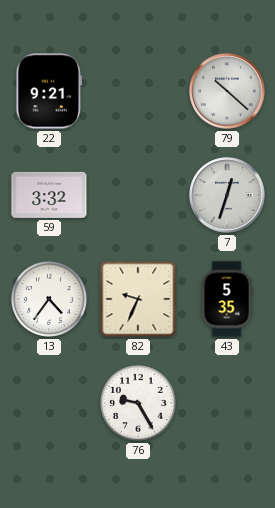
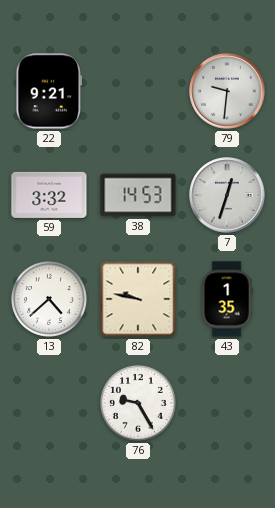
79: 10:22 -> 9:31
38: none -> 14:53
13: 4:36 -> 4:38
82: 9:34 -> 9:47
43: 5:35 -> 1:35
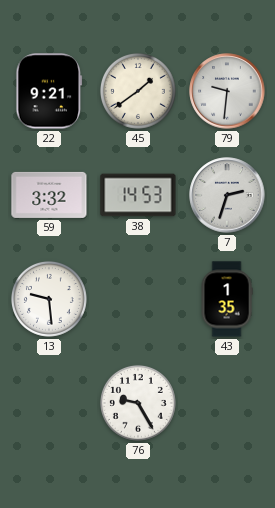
45: none -> 1:39
7: 12:33 -> 2:33
13: 4:38 -> 9:29
82: 9:47 -> none
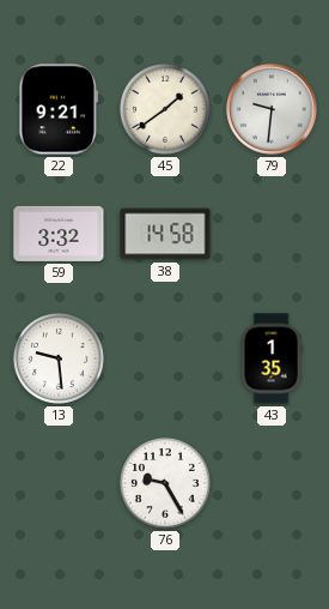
38: 14:53 -> 14:58
7: 2:33 -> none
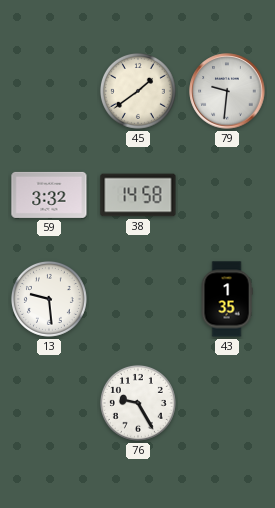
22: 9:21 -> none
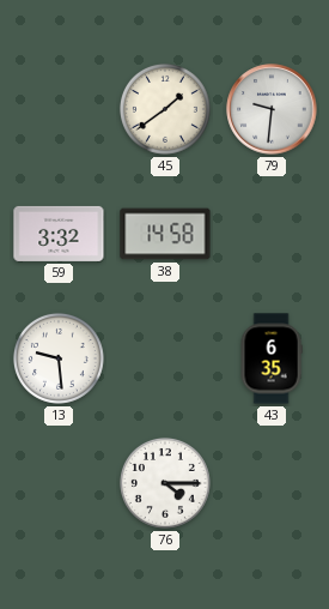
43: 1:35 -> 6:35
76: 9:25 -> 4:15
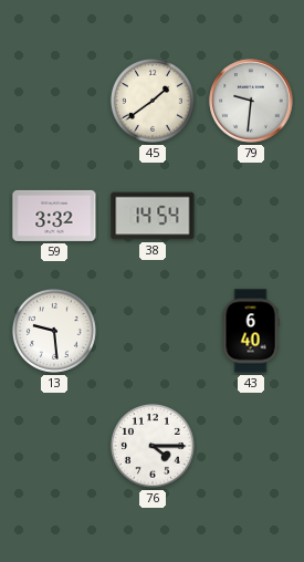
38: 14:58 -> 14:54
43: 6:35 -> 6:40
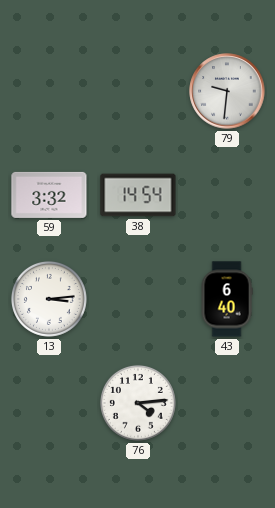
45: 1:39 -> none
13: 9:29 -> 3:14
76: 4:15 -> 4:14
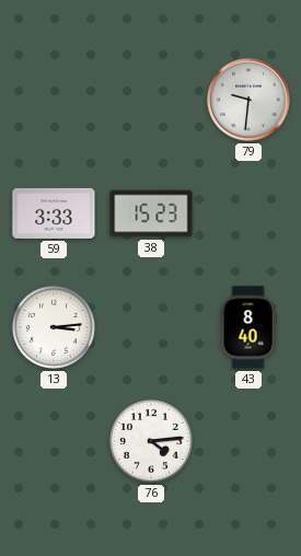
59: 3:32 -> 3:33
38: 14:54 -> 15:23
43: 6:40 -> 8:40
